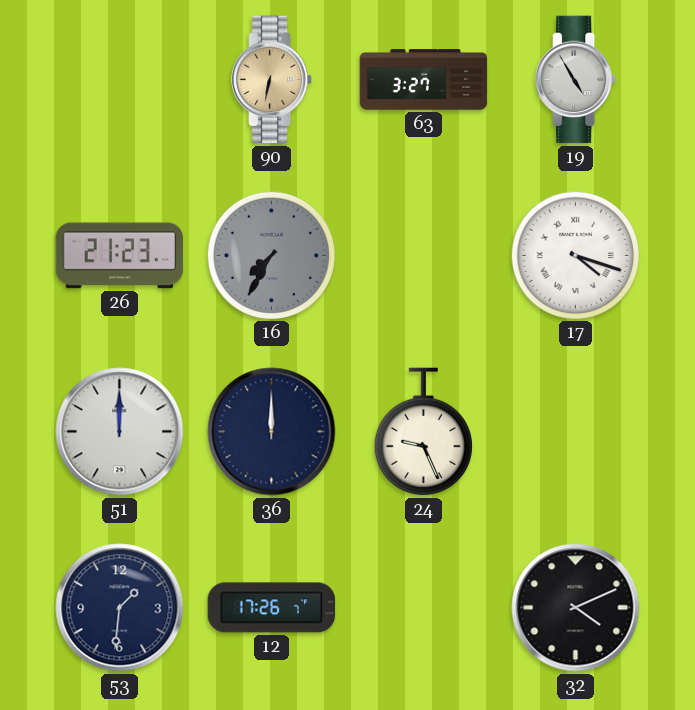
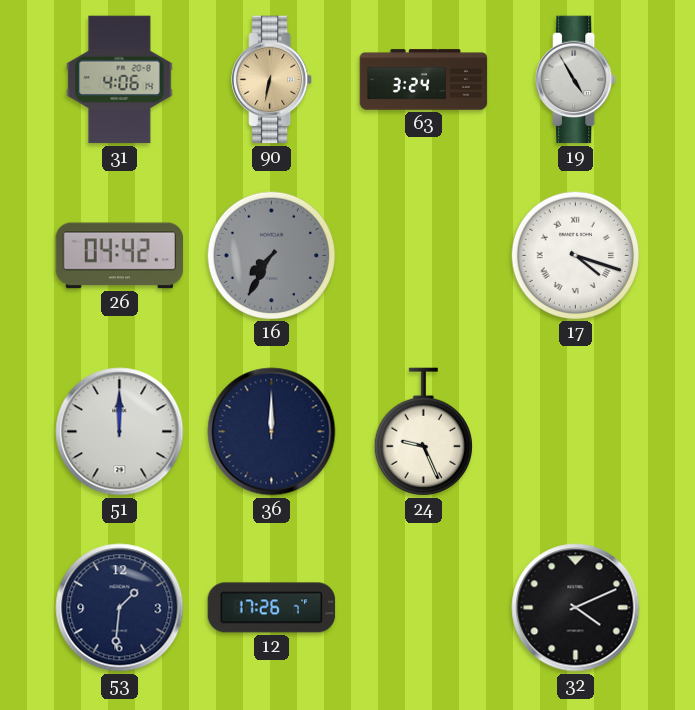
31: none -> 4:06
63: 3:27 -> 3:24
26: 21:23 -> 04:42
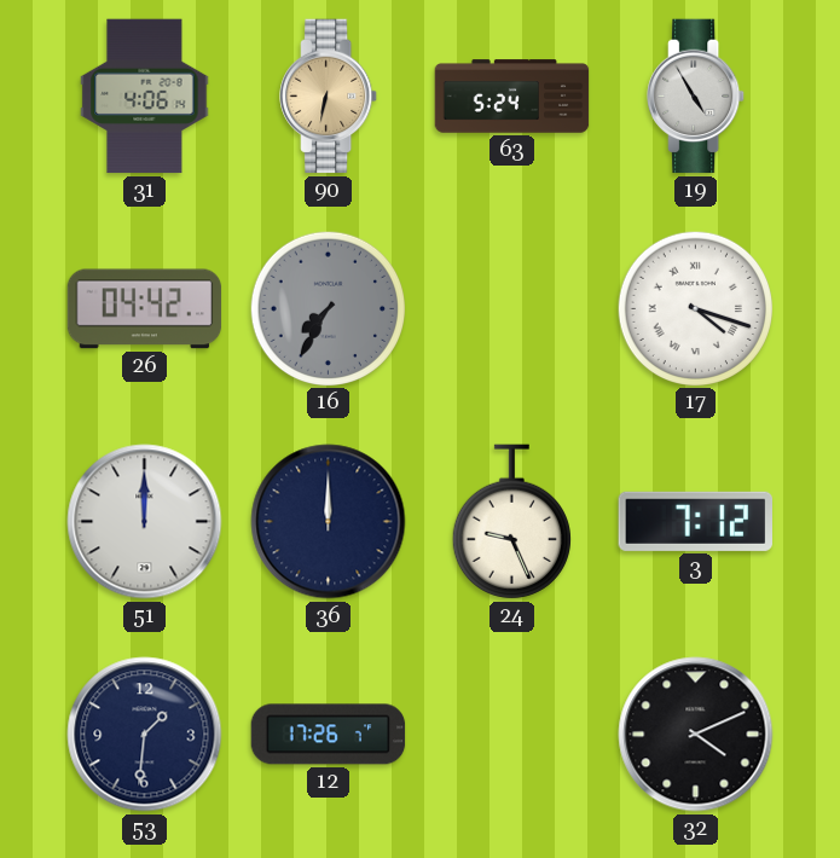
63: 3:24 -> 5:24
3: none -> 7:12
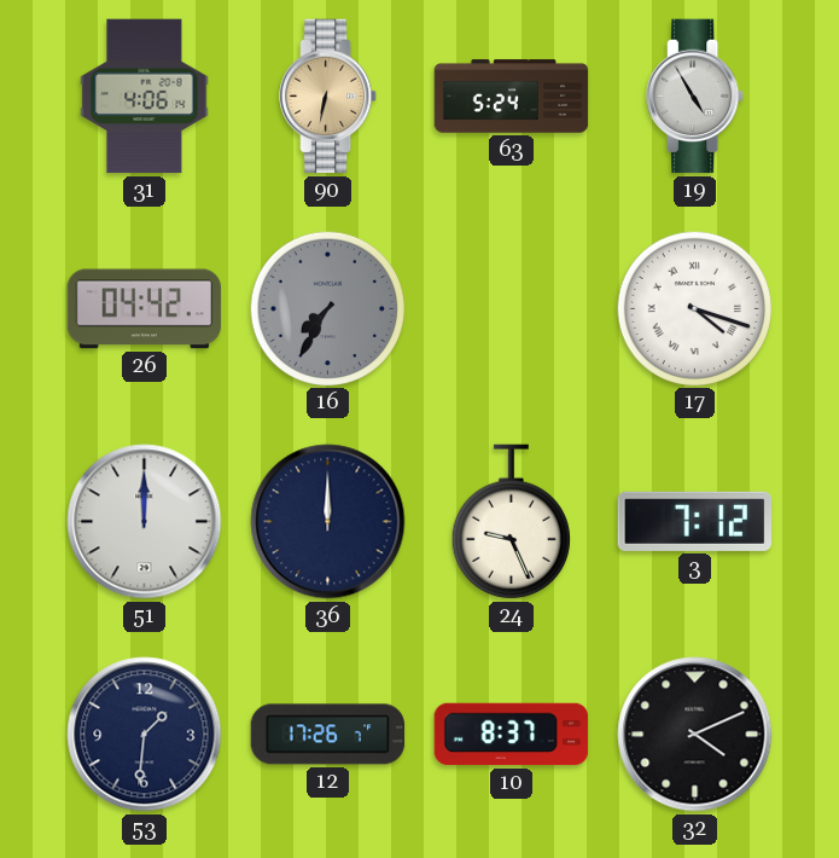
10: none -> 8:37
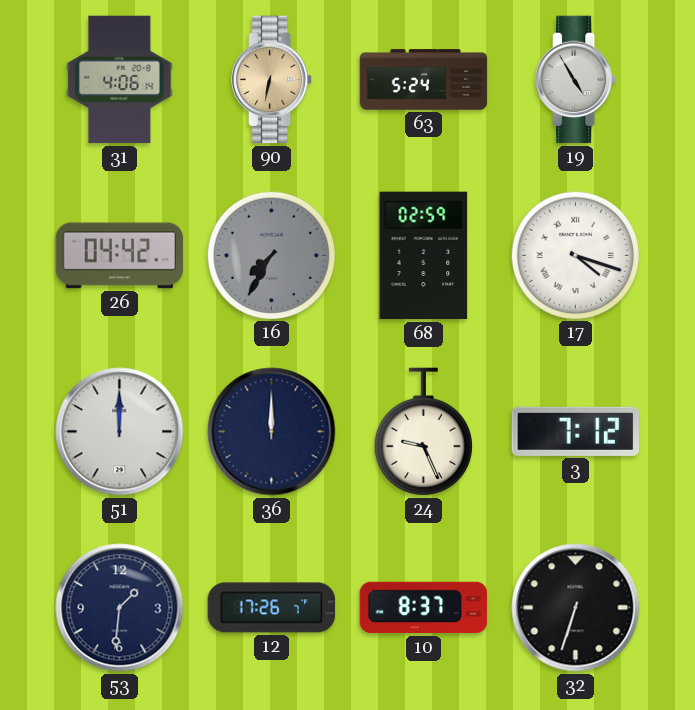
68: none -> 02:59
32: 4:11 -> 6:33
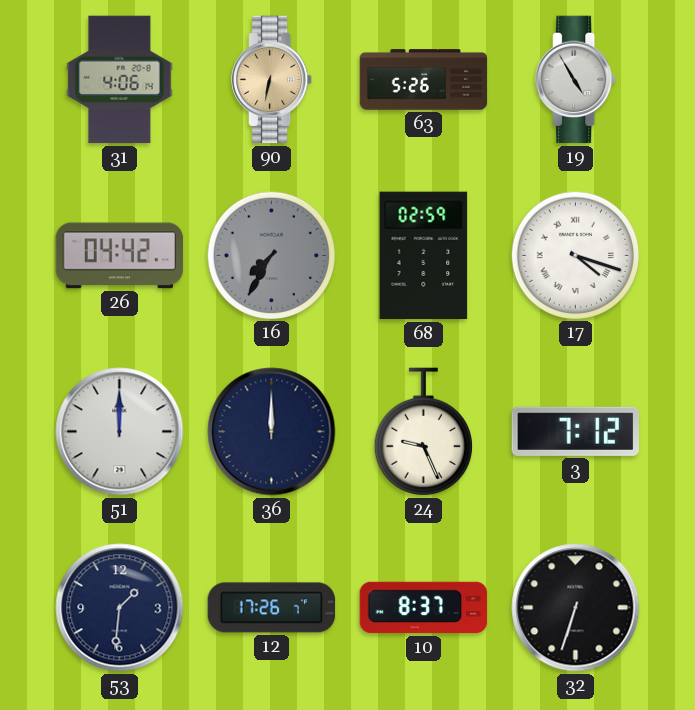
63: 5:24 -> 5:26
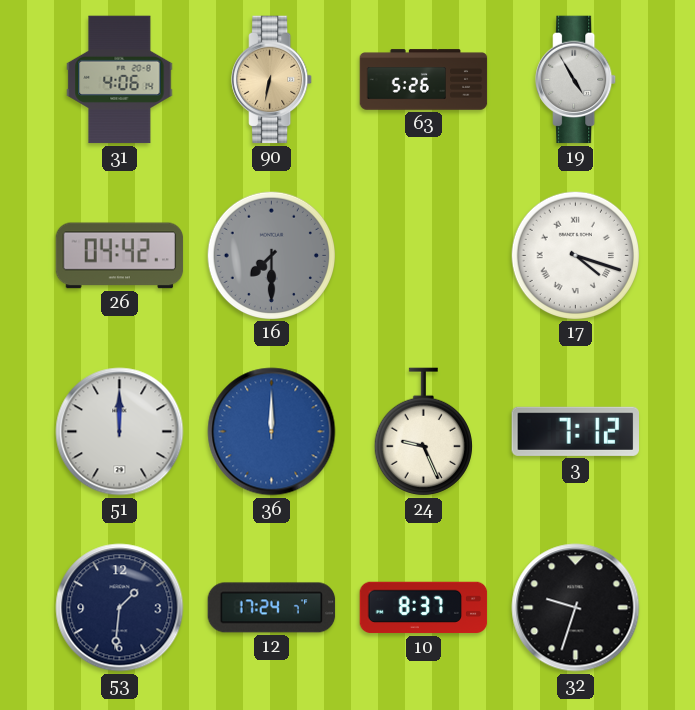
16: 7:35 -> 7:30
68: 02:59 -> none
36 dial: navy -> blue
12: 17:26 -> 17:24
32: 6:33 -> 9:33
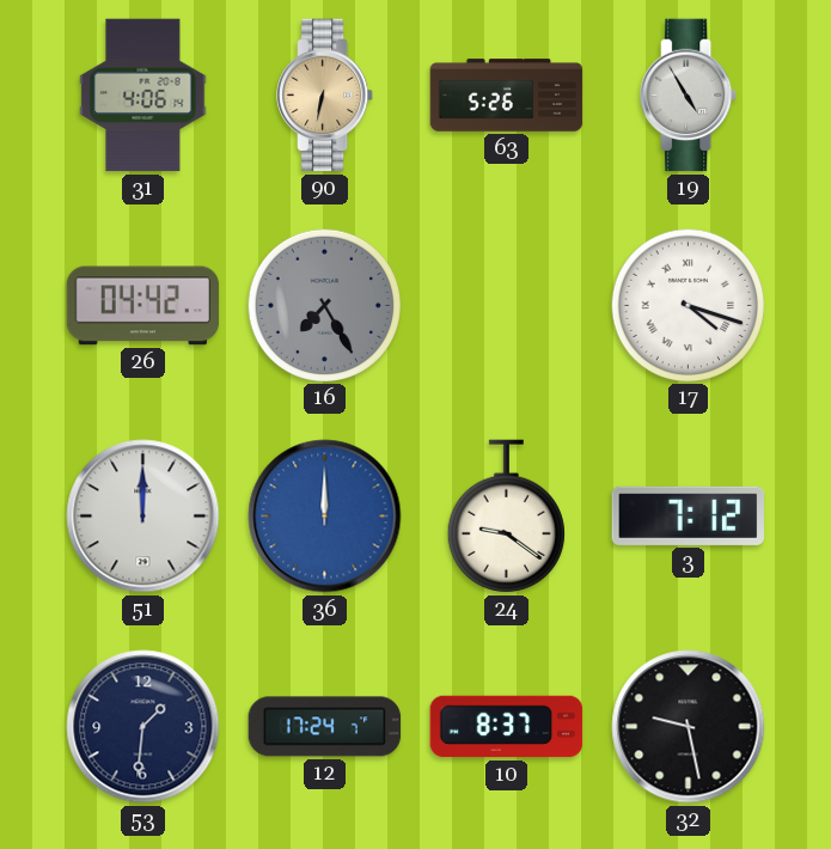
16: 7:30 -> 7:25
24: 9:26 -> 9:21
32: 9:33 -> 9:28
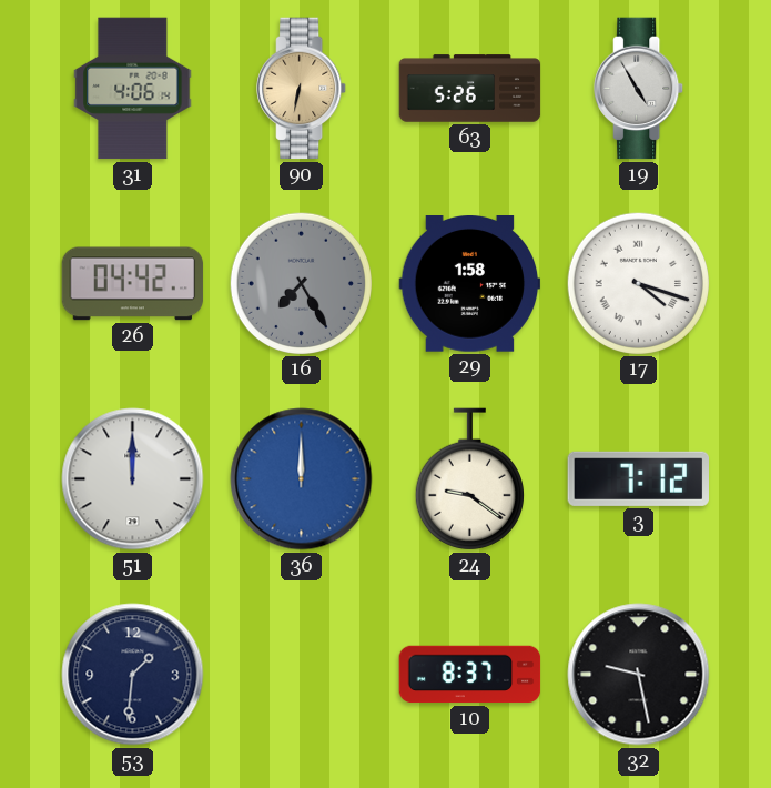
29: none -> 1:58
12: 17:24 -> none
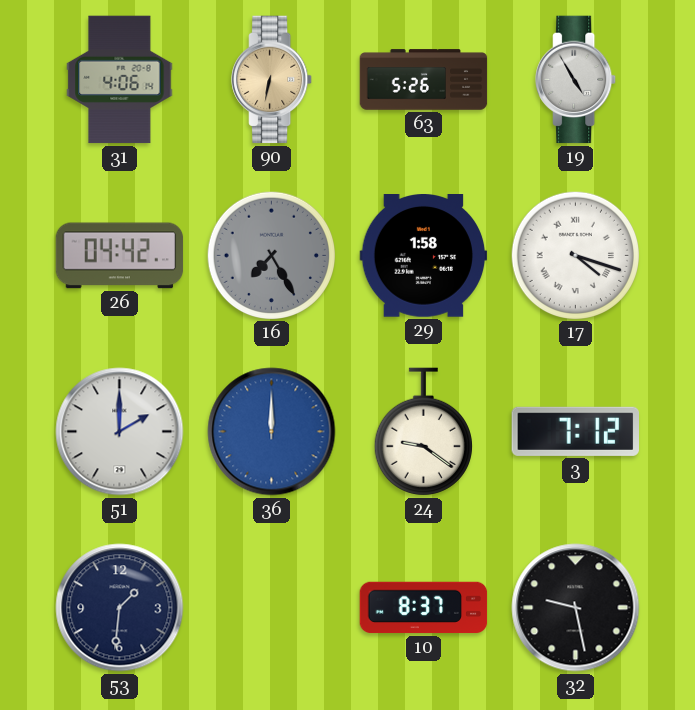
51: 12:00 -> 2:00
